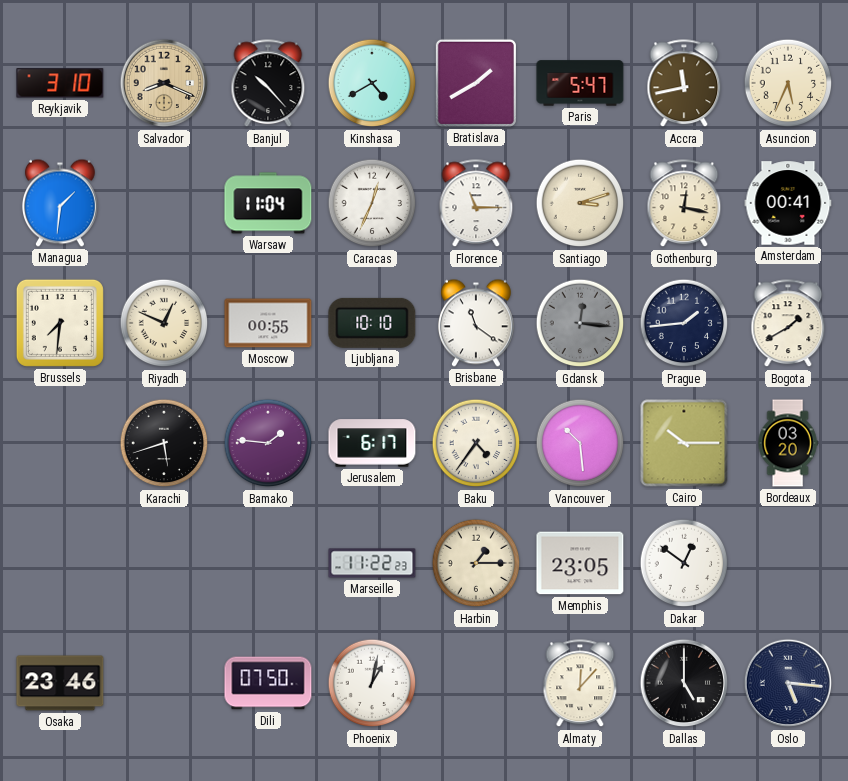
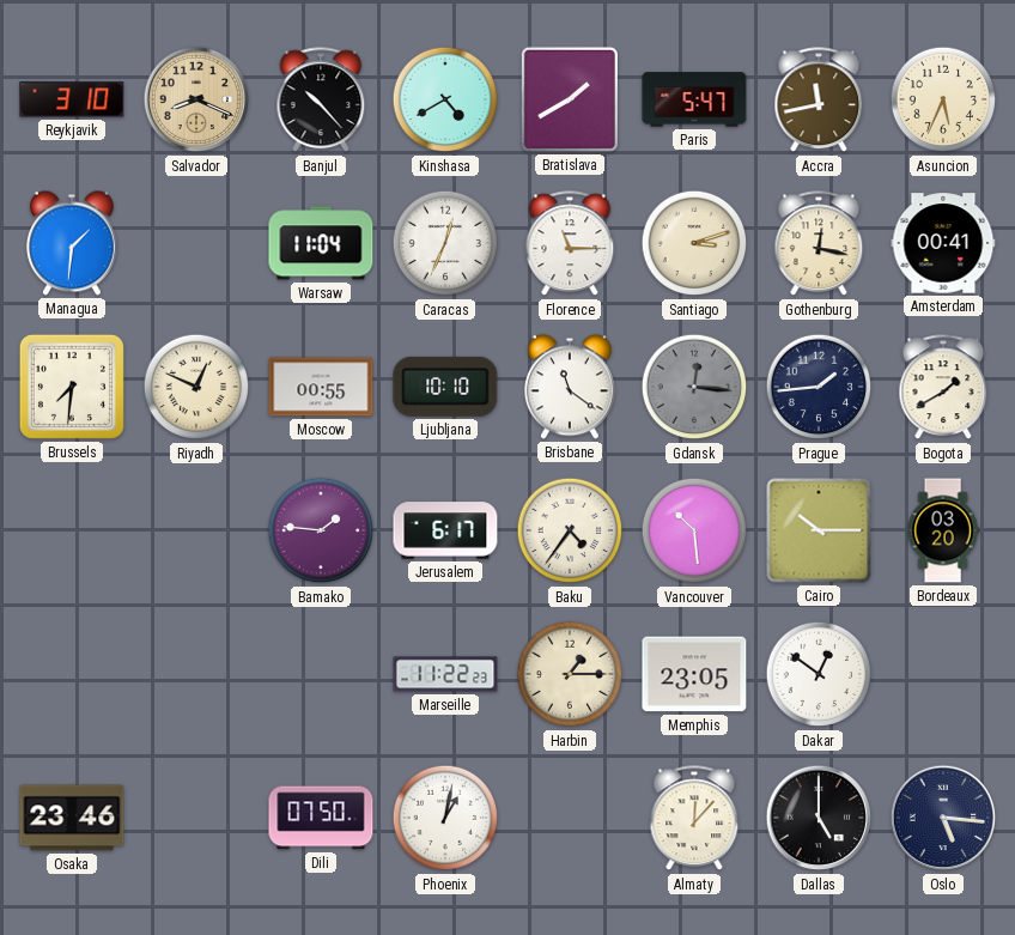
Karachi: 5:42 -> none
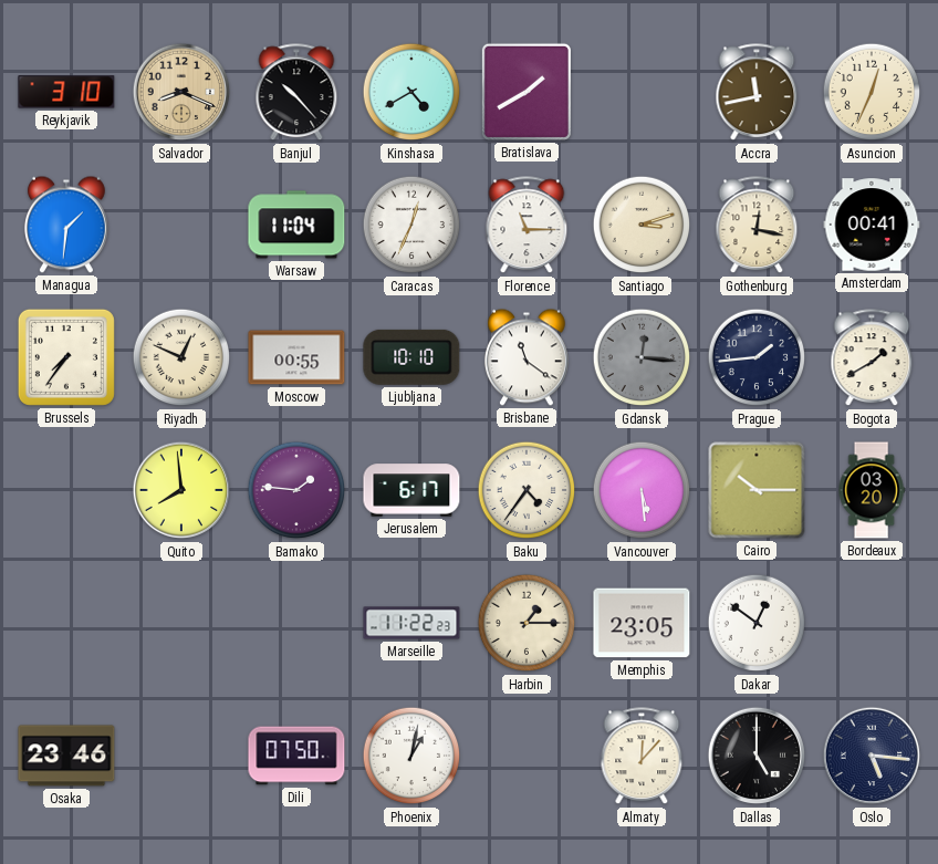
Paris: 5:47 -> none
Asuncion: 5:34 -> 12:34
Brussels: 7:31 -> 7:36
Quito: none -> 7:59
Vancouver: 10:29 -> 5:29
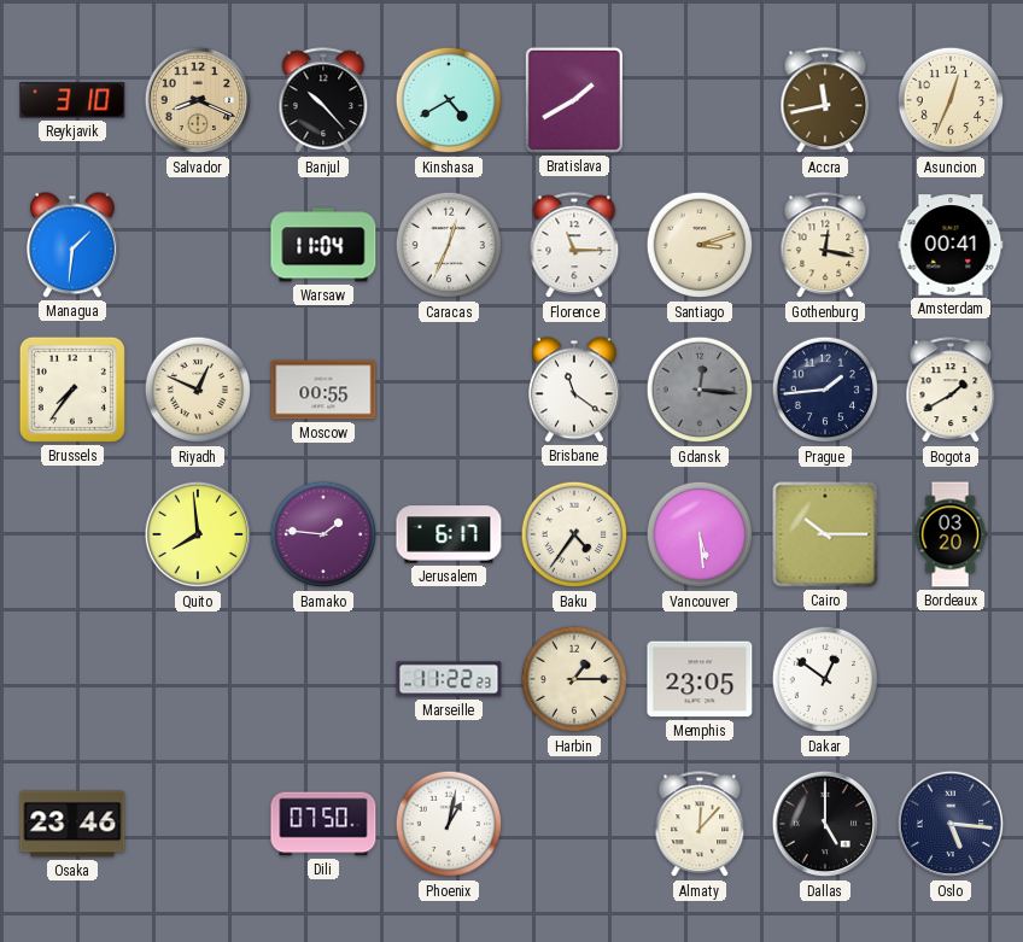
Ljubljana: 10:10 -> none
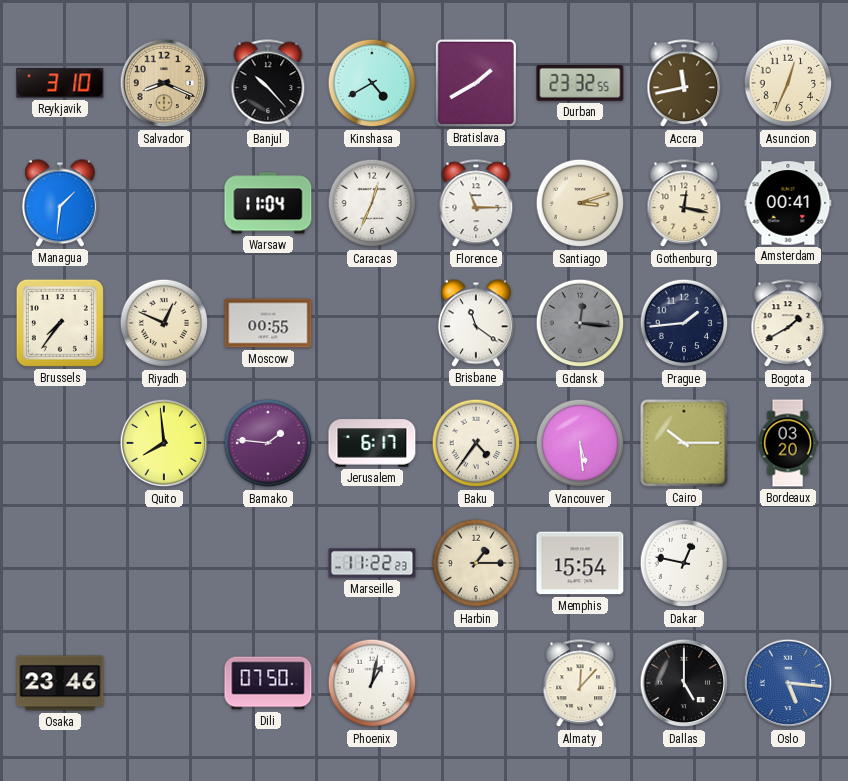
Durban: none -> 23:32
Memphis: 23:05 -> 15:54
Dakar: 12:51 -> 12:47
Oslo dial: navy -> blue
